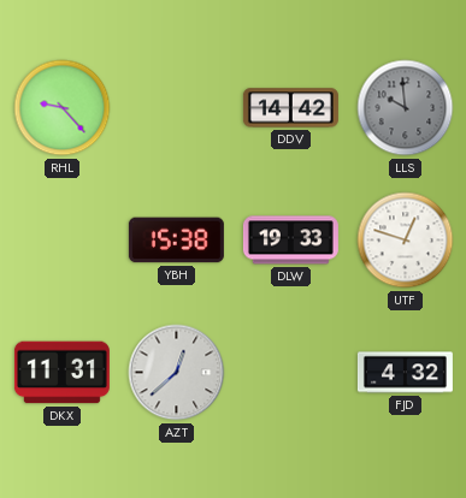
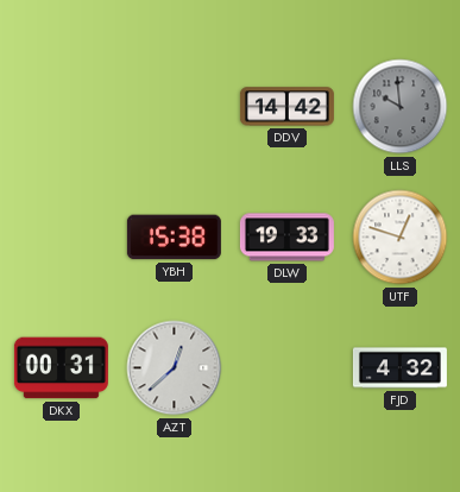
RHL: 9:23 -> none
DKX: 11:31 -> 00:31
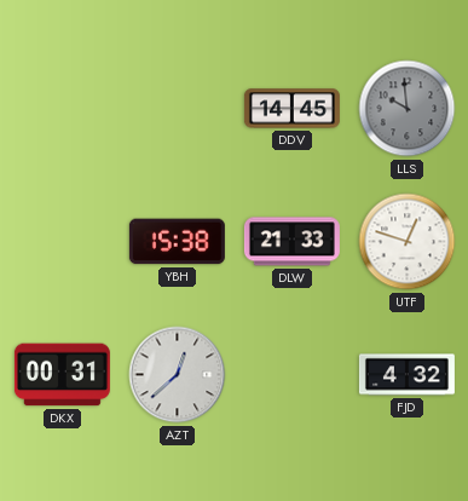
DDV: 14:42 -> 14:45
DLW: 19:33 -> 21:33
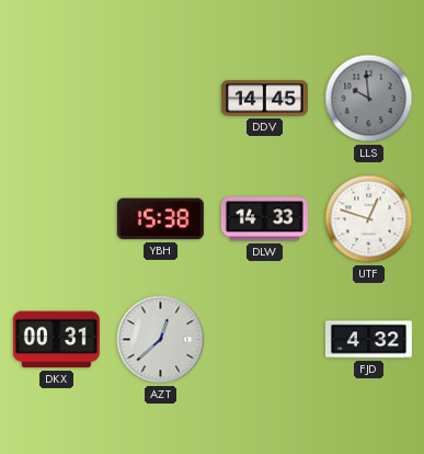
DLW: 21:33 -> 14:33
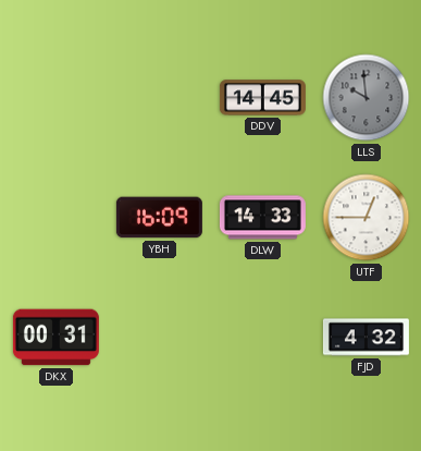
YBH: 15:38 -> 16:09
UTF: 12:48 -> 12:45
AZT: 12:38 -> none
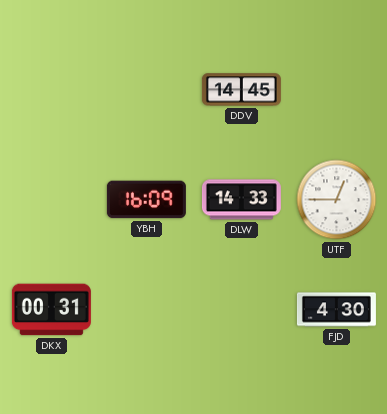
LLS: 9:59 -> none
FJD: 4:32 -> 4:30
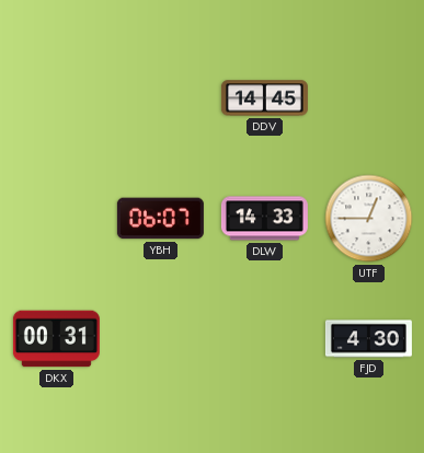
YBH: 16:09 -> 06:07
